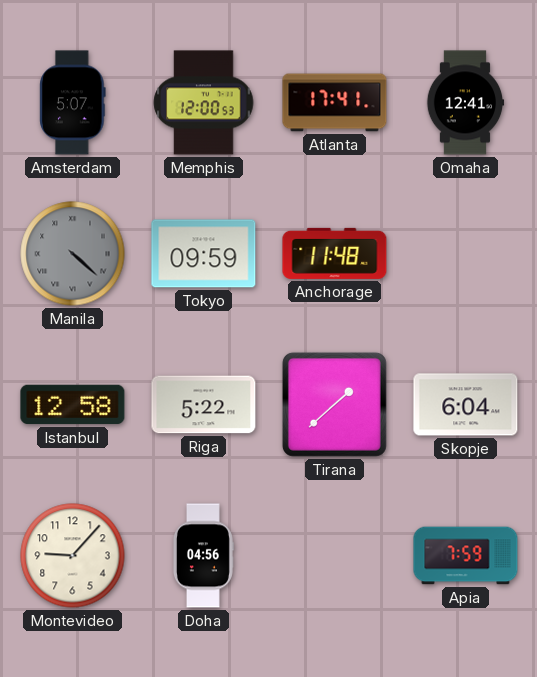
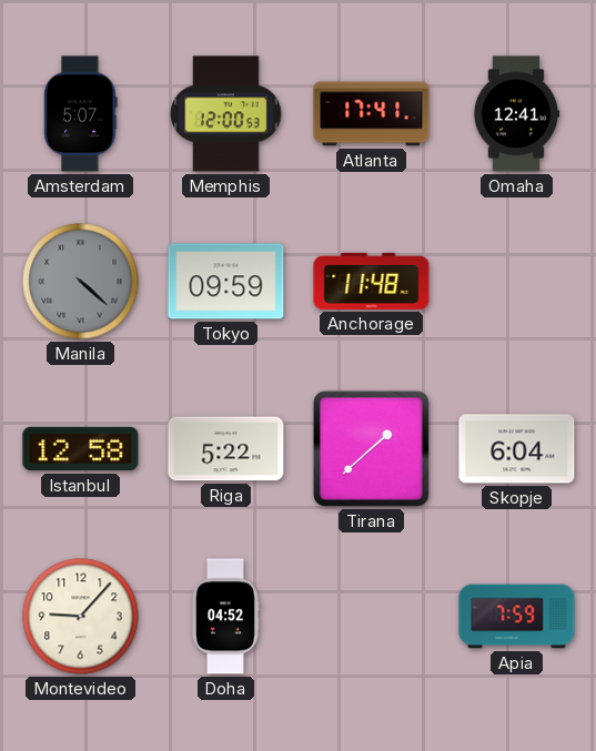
Doha: 04:56 -> 04:52
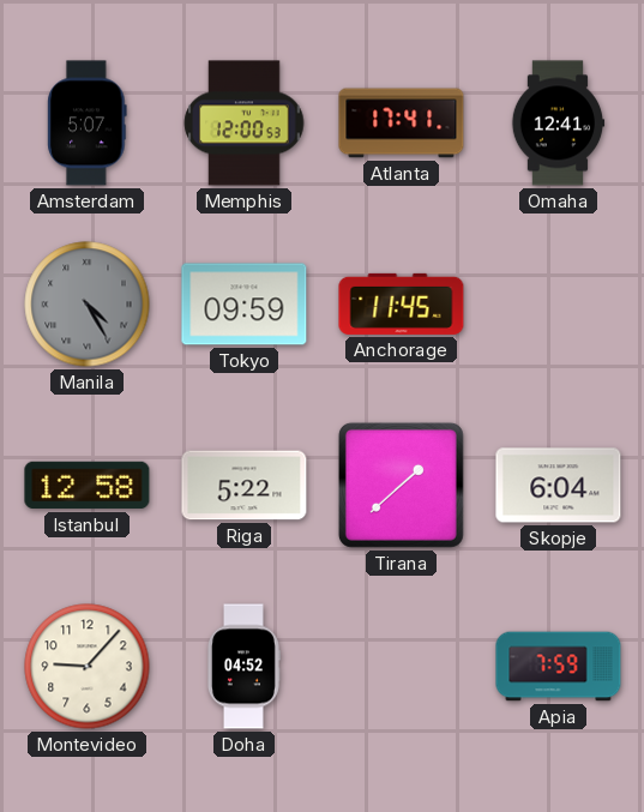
Manila: 4:22 -> 4:25
Anchorage: 11:48 -> 11:45
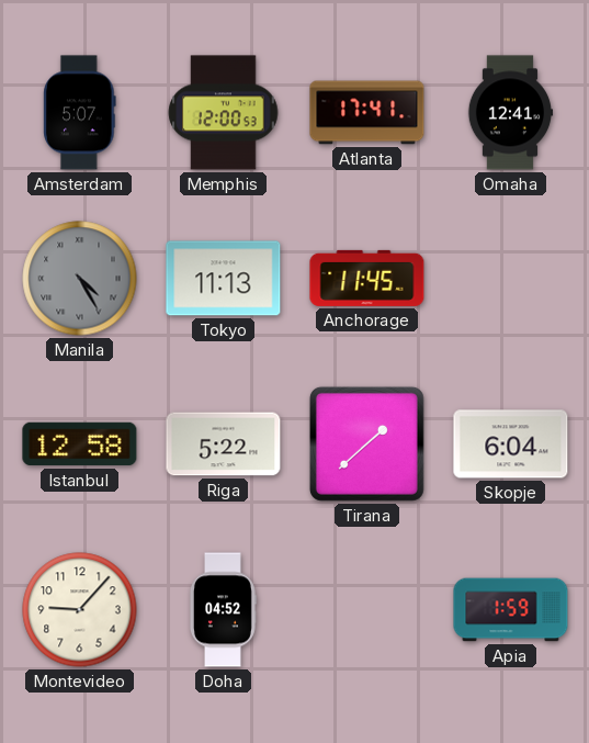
Tokyo: 09:59 -> 11:13
Apia: 7:59 -> 1:59
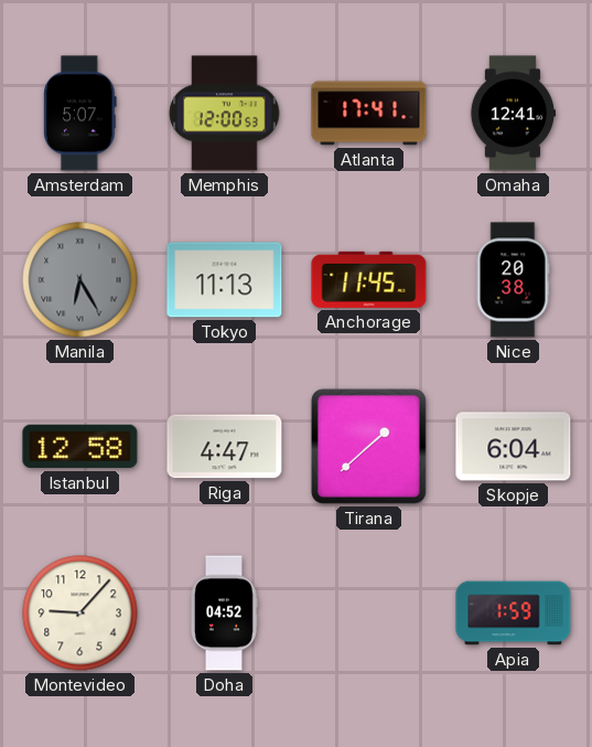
Manila: 4:25 -> 6:25
Nice: none -> 20:38
Riga: 5:22 -> 4:47
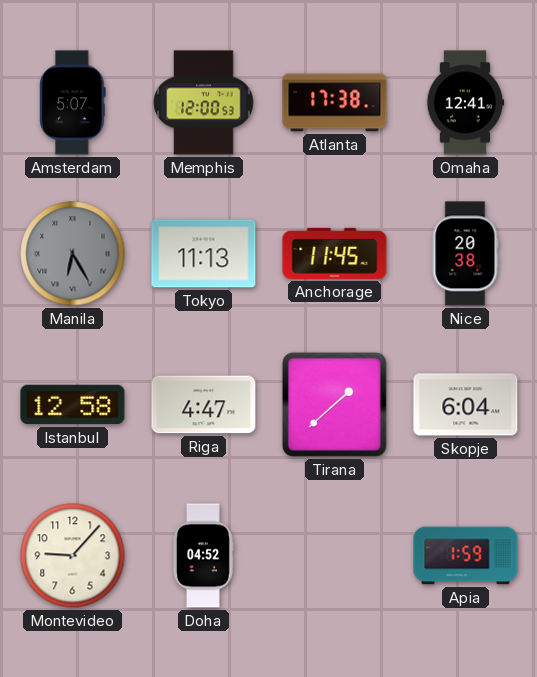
Atlanta: 17:41 -> 17:38
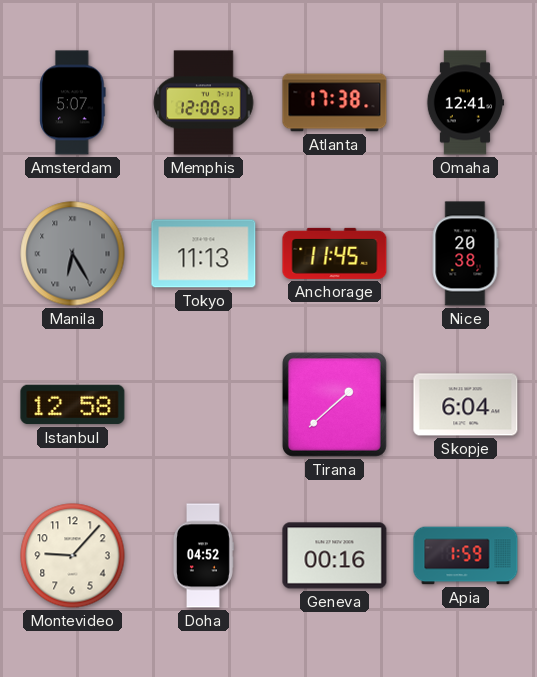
Riga: 4:47 -> none
Geneva: none -> 00:16
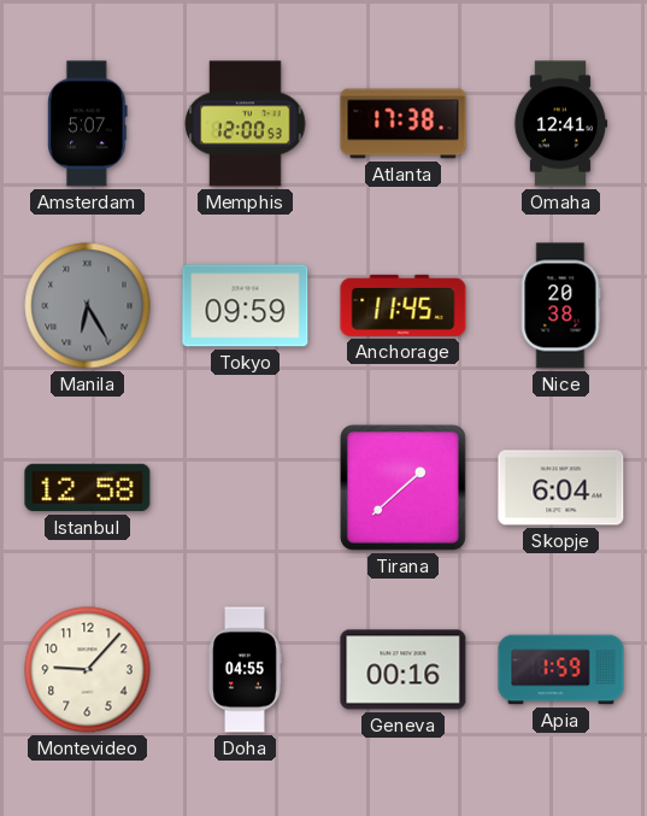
Tokyo: 11:13 -> 09:59
Doha: 04:52 -> 04:55
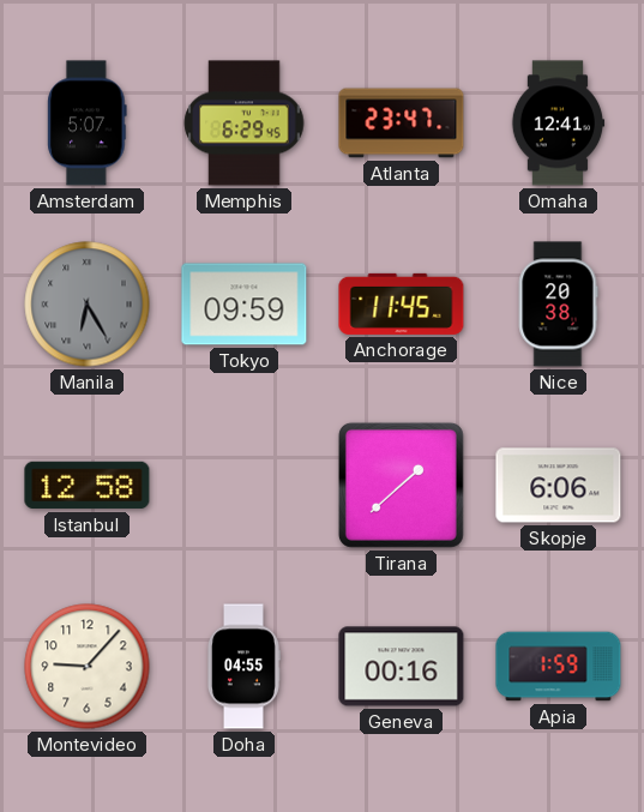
Memphis: 12:00 -> 6:29
Atlanta: 17:38 -> 23:47
Skopje: 6:04 -> 6:06
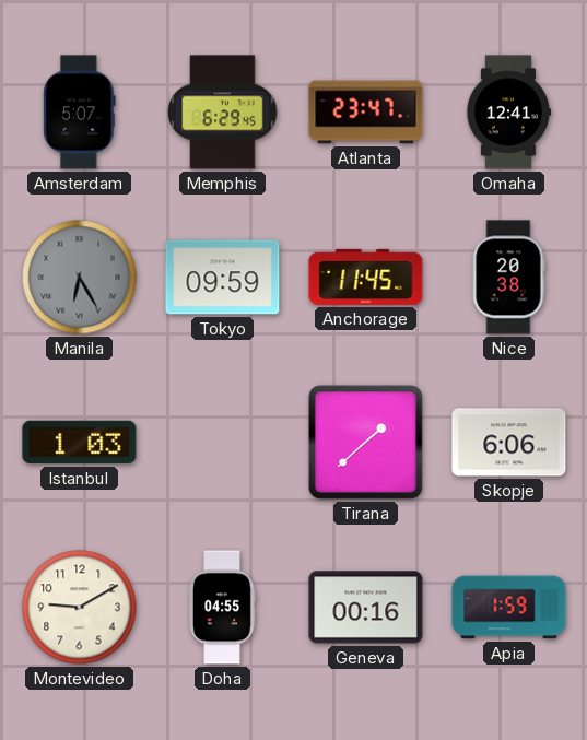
Istanbul: 12:58 -> 1:03
Montevideo: 9:07 -> 9:10
